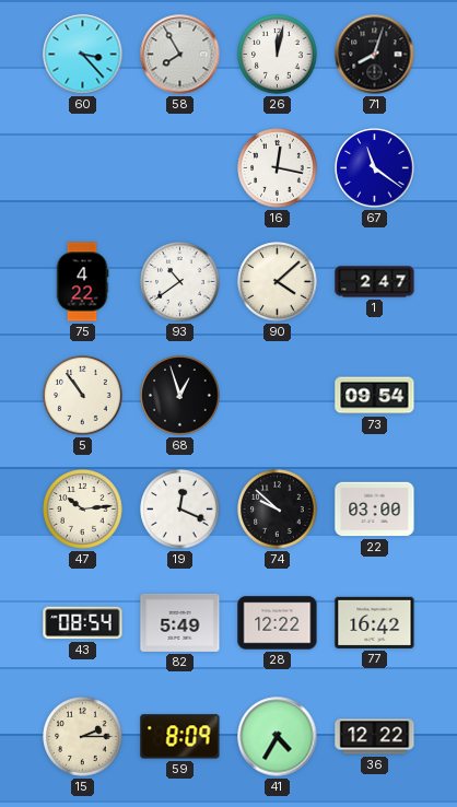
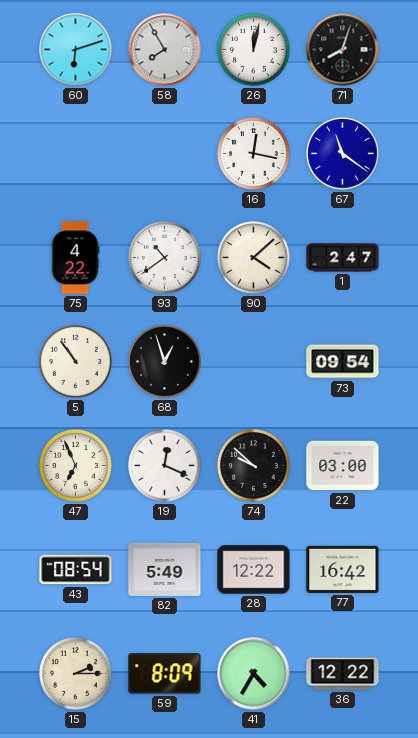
60: 3:23 -> 6:12
47: 10:14 -> 6:56
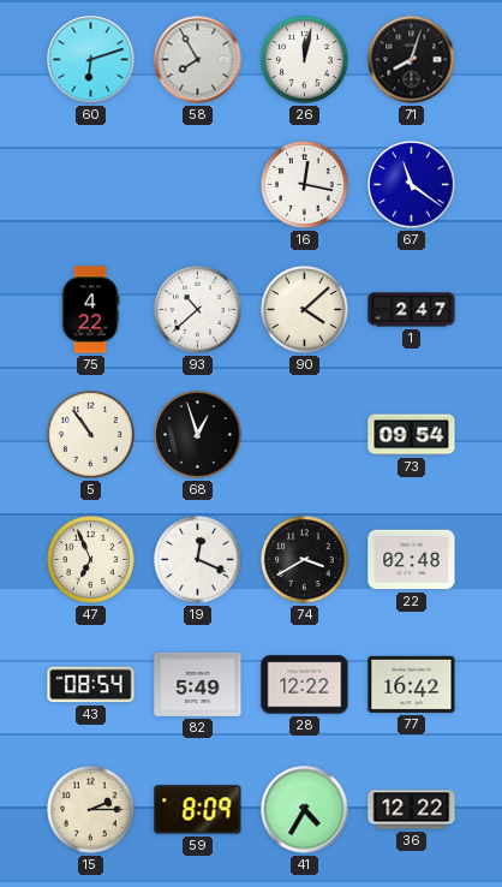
93: 10:39 -> 10:38
74: 9:52 -> 3:40
22: 03:00 -> 02:48
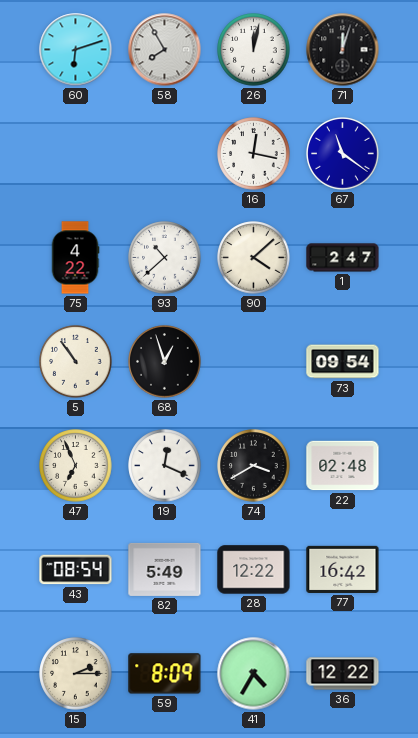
71: 8:03 -> 12:03
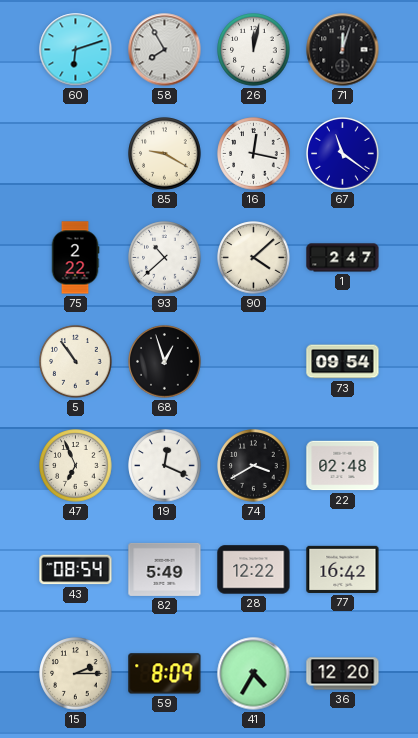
85: none -> 9:20
75: 4:22 -> 2:22
36: 12:22 -> 12:20
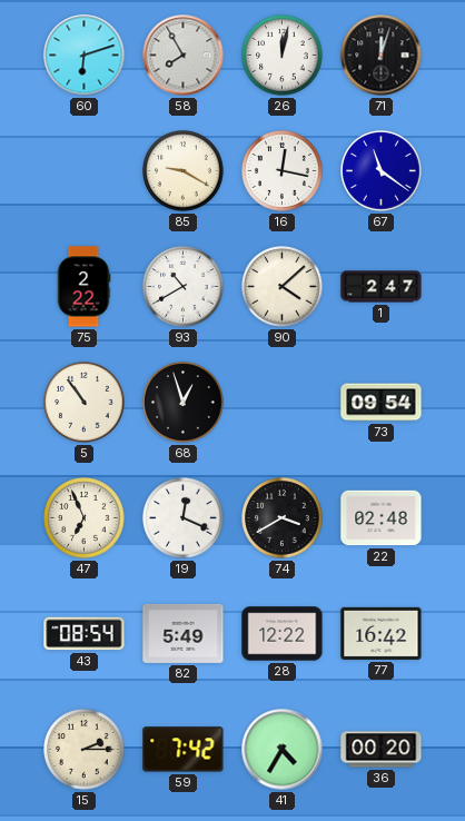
93: 10:38 -> 10:40
59: 8:09 -> 7:42
36: 12:20 -> 00:20
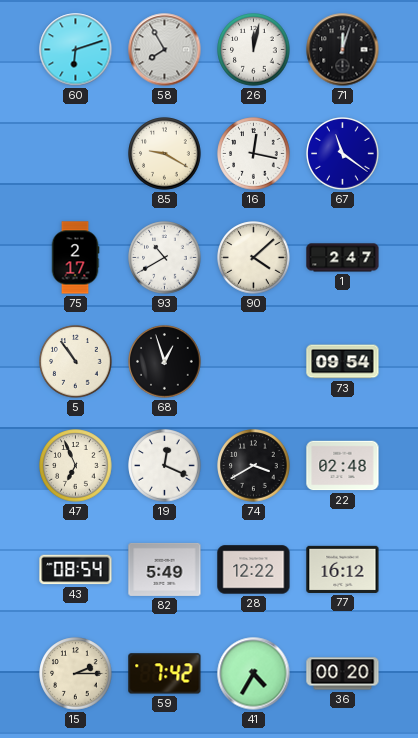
75: 2:22 -> 2:17
77: 16:42 -> 16:12
